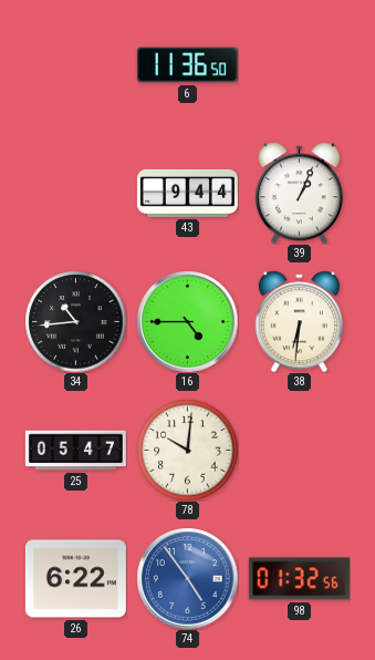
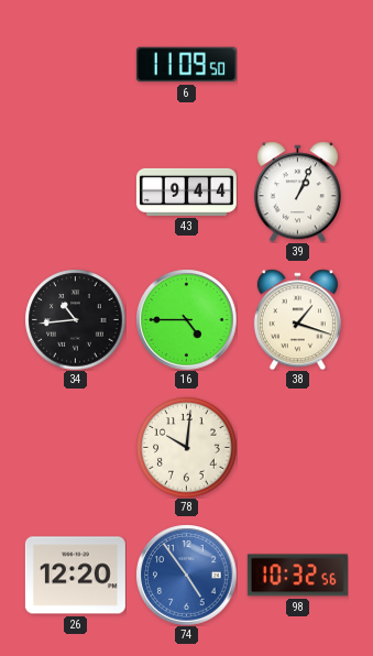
6: 11:36 -> 11:09
38: 6:31 -> 1:18
25: 05:47 -> none
26: 6:22 -> 12:20
98: 01:32 -> 10:32
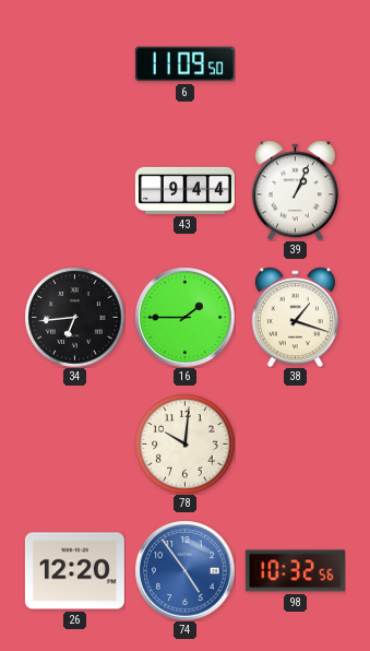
34: 10:44 -> 6:44
16: 4:45 -> 1:45
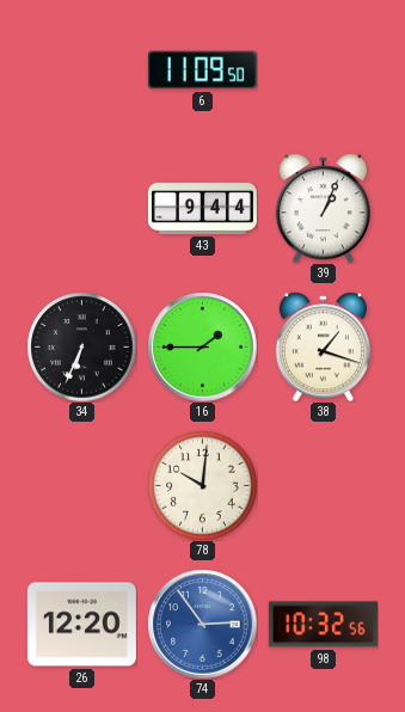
34: 6:44 -> 6:34
74: 4:54 -> 2:54
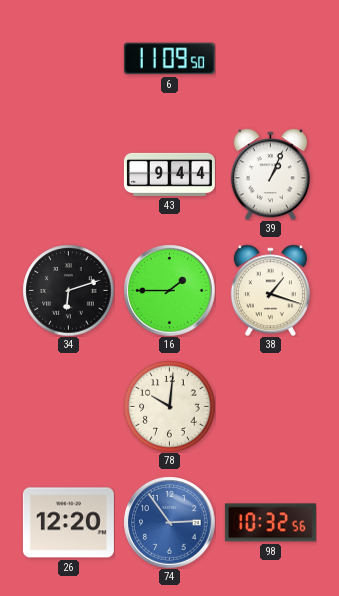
34: 6:34 -> 6:12
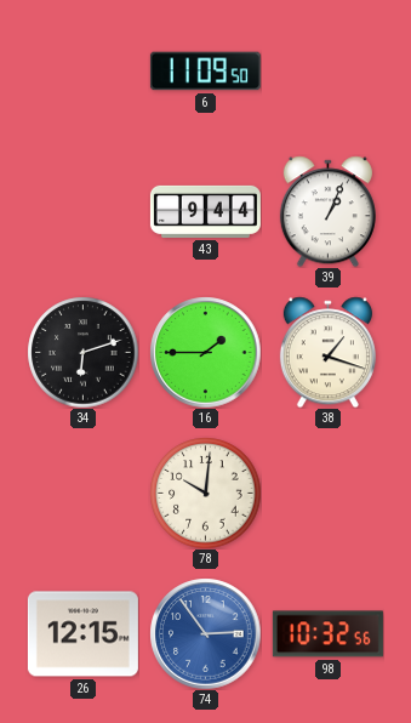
26: 12:20 -> 12:15
